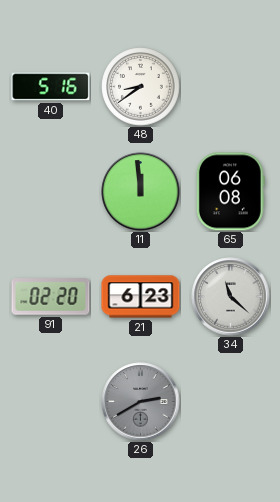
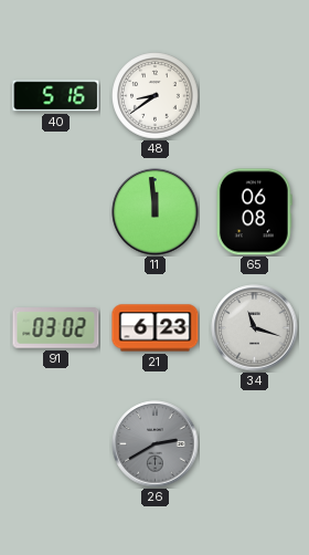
91: 02:20 -> 03:02
34: 11:22 -> 11:18
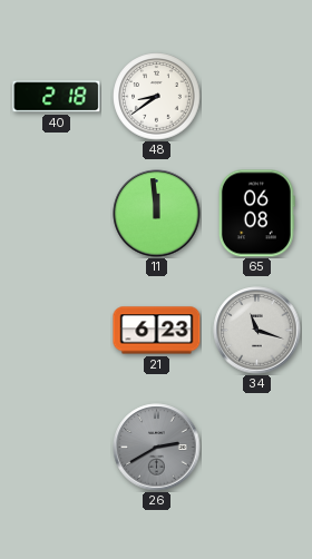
40: 5:16 -> 2:18
91: 03:02 -> none
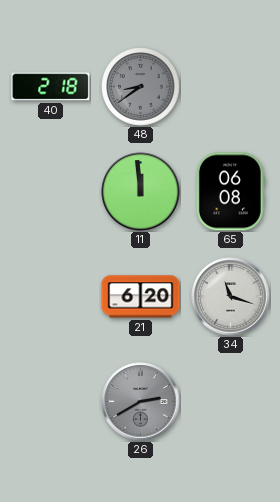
48 dial: white -> grey
21: 6:23 -> 6:20
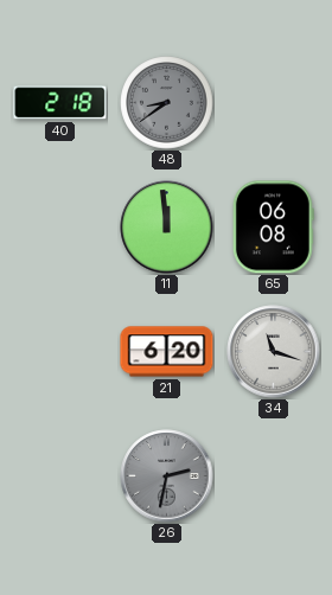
26: 2:40 -> 2:32
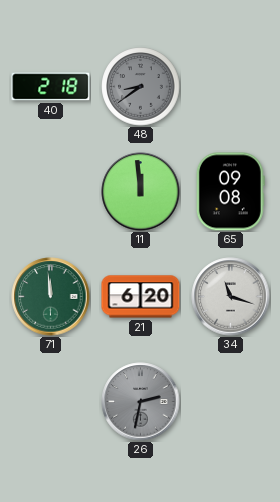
65: 06:08 -> 09:08
71: none -> 11:59
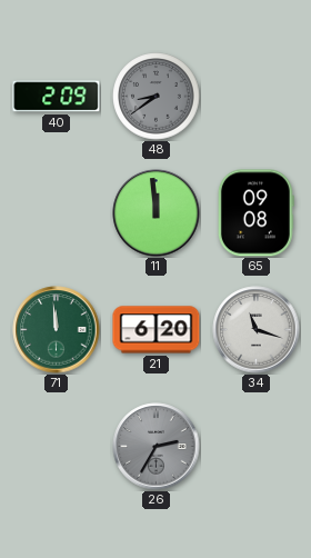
40: 2:18 -> 2:09
26: 2:32 -> 2:35
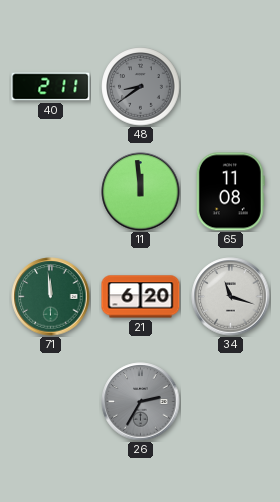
40: 2:09 -> 2:11
65: 09:08 -> 11:08
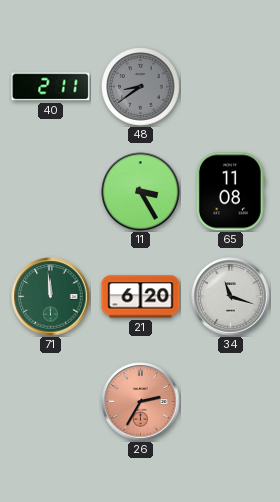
11: 11:59 -> 3:25
26 dial: grey -> salmon
